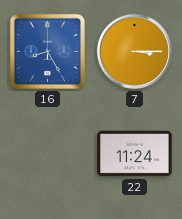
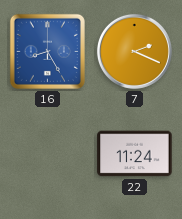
7: 3:15 -> 2:19
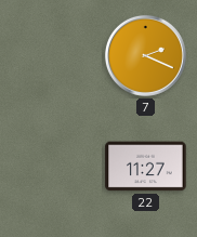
16: 8:25 -> none
22: 11:24 -> 11:27
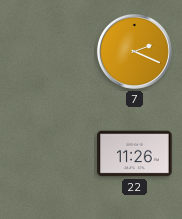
22: 11:27 -> 11:26
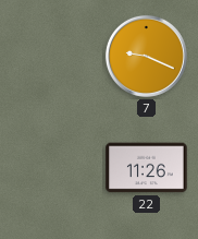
7: 2:19 -> 9:19
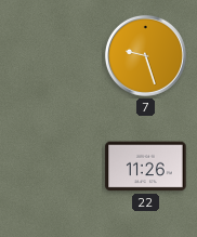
7: 9:19 -> 9:27
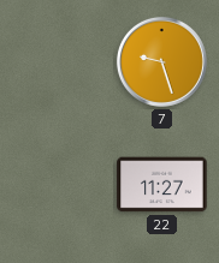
22: 11:26 -> 11:27
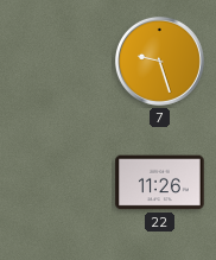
22: 11:27 -> 11:26
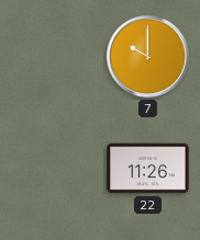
7: 9:27 -> 10:00
